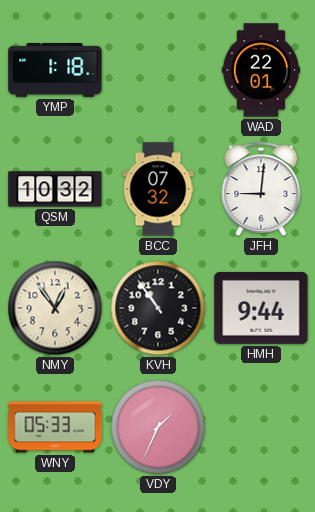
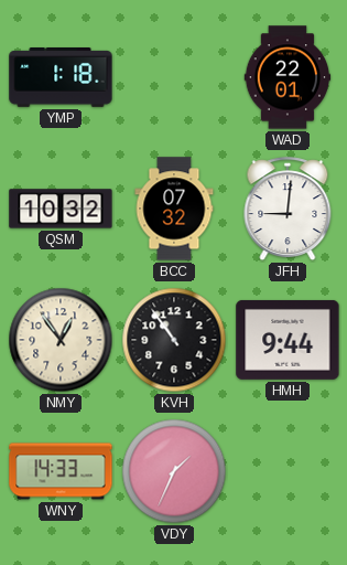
WNY: 05:33 -> 14:33
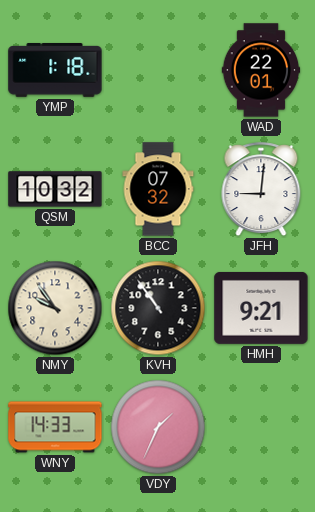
NMY: 12:54 -> 9:54
HMH: 9:44 -> 9:21
